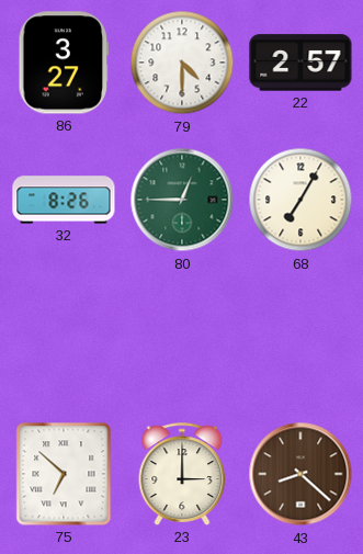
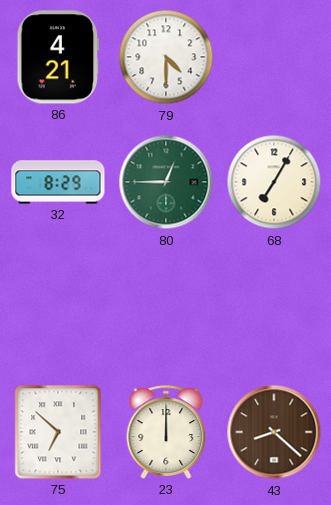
86: 3:27 -> 4:21
22: 2:57 -> none
32: 8:26 -> 8:29
23: 3:00 -> 12:00
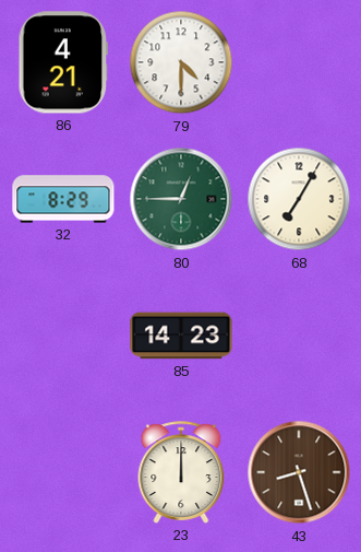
85: none -> 14:23
75: 6:52 -> none
43: 8:22 -> 8:27
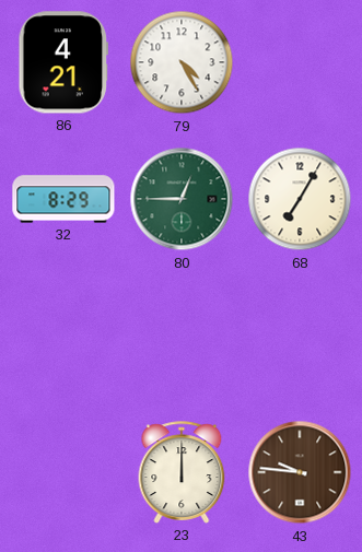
79: 4:30 -> 4:25
85: 14:23 -> none
43: 8:27 -> 9:46
